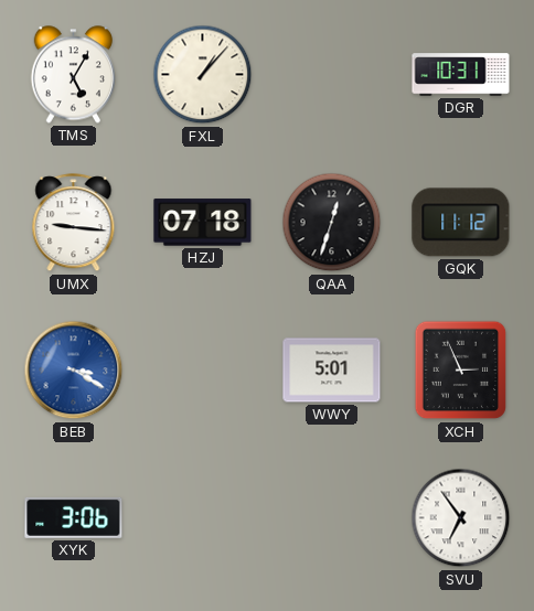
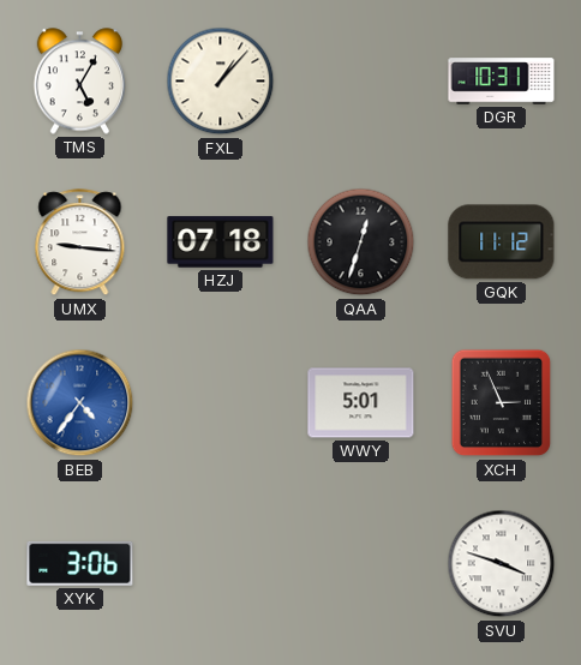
BEB: 3:20 -> 4:36
SVU: 6:54 -> 3:48
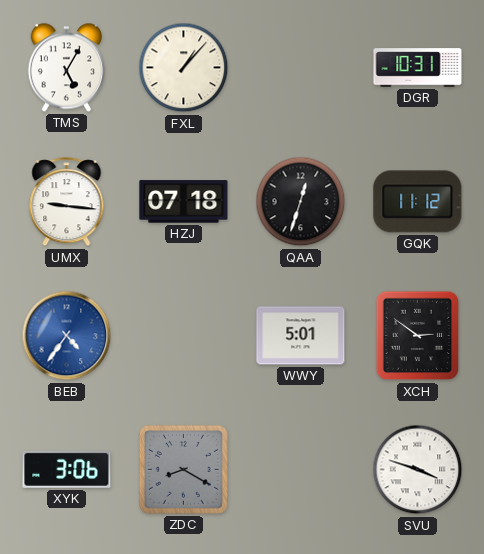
XCH: 2:56 -> 2:51
ZDC: none -> 8:20
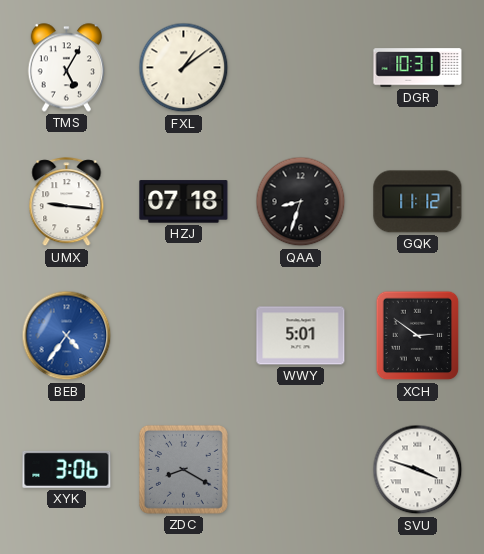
FXL: 1:07 -> 1:09
QAA: 12:33 -> 8:33
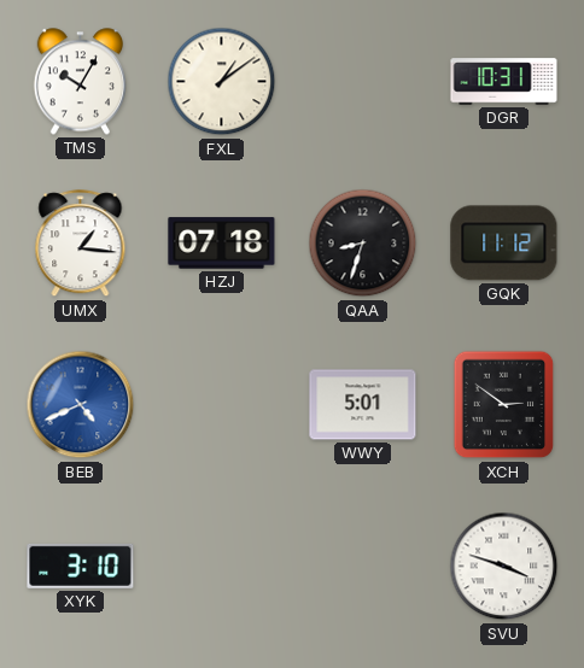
TMS: 5:05 -> 10:05
UMX: 9:16 -> 1:16
BEB: 4:36 -> 4:41
XYK: 3:06 -> 3:10
ZDC: 8:20 -> none
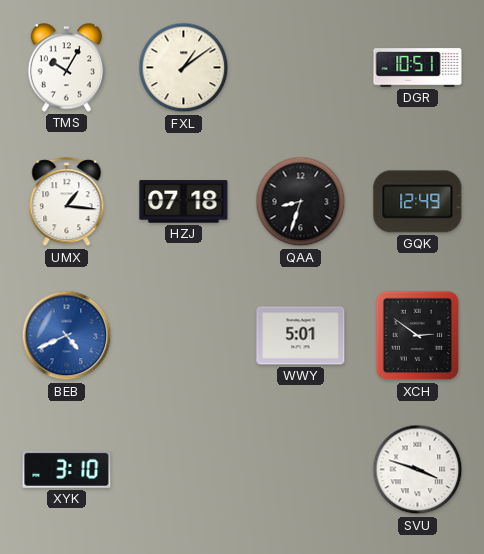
DGR: 10:31 -> 10:51
GQK: 11:12 -> 12:49
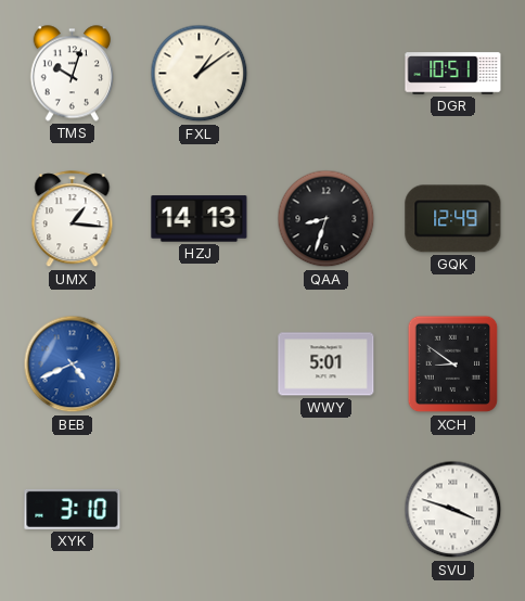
TMS: 10:05 -> 10:03
HZJ: 07:18 -> 14:13
XCH: 2:51 -> 8:51
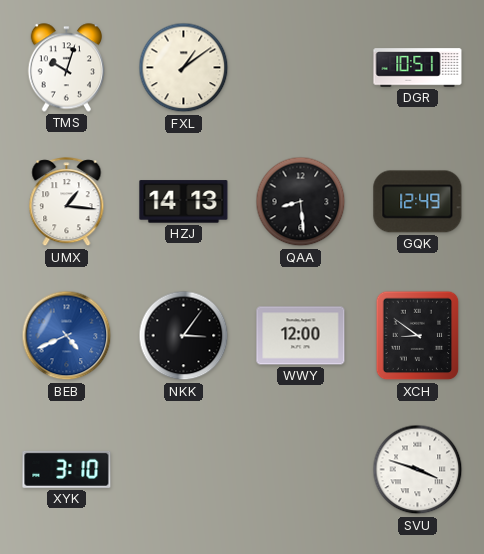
QAA: 8:33 -> 8:29
NKK: none -> 3:06
WWY: 5:01 -> 12:00
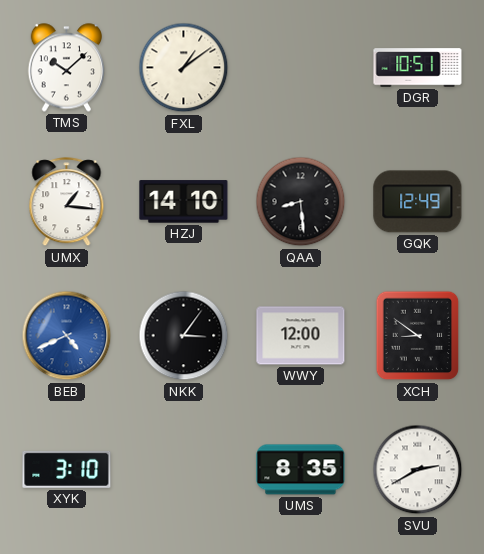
TMS: 10:03 -> 10:08
HZJ: 14:13 -> 14:10
UMS: none -> 8:35
SVU: 3:48 -> 2:40
